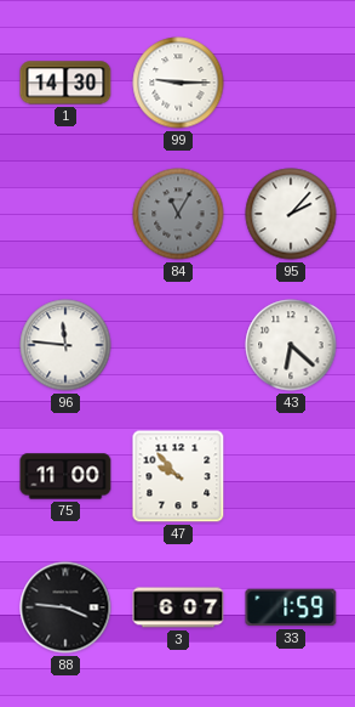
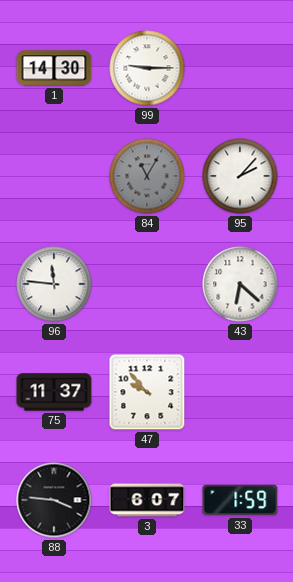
75: 11:00 -> 11:37
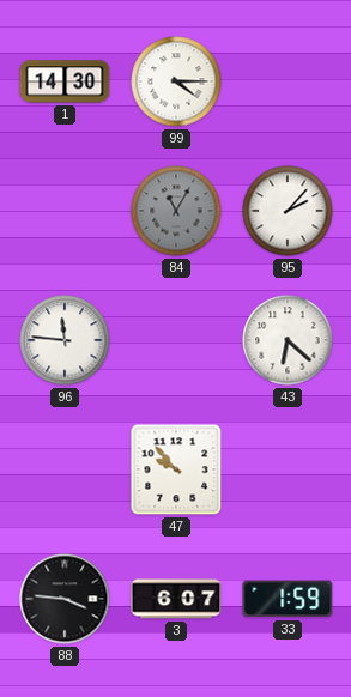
99: 9:15 -> 4:15
75: 11:37 -> none
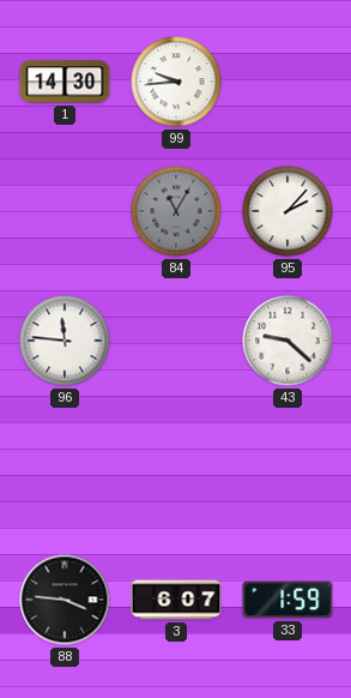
99: 4:15 -> 9:44
43: 6:22 -> 9:22
47: 9:53 -> none
